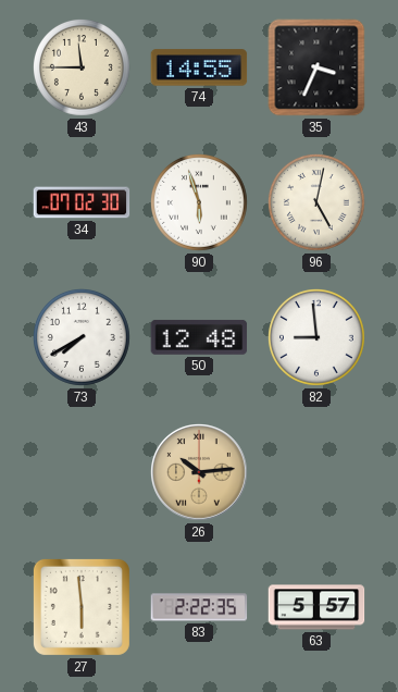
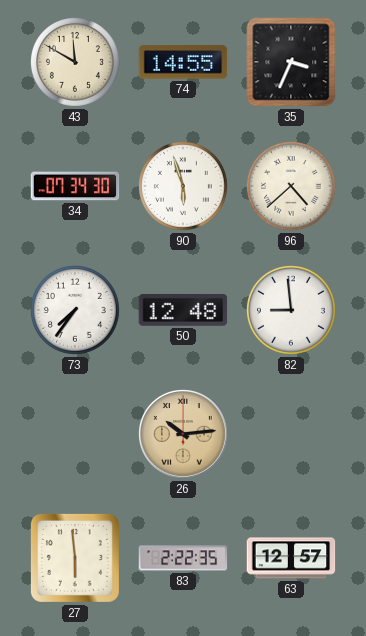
43: 11:45 -> 11:50
34: 07:02 -> 07:34
96: 5:02 -> 4:38
73: 7:40 -> 7:36
63: 5:57 -> 12:57
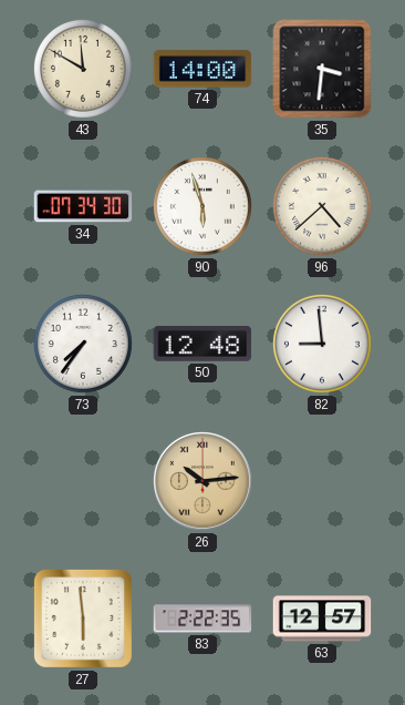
74: 14:55 -> 14:00
35: 3:34 -> 3:31
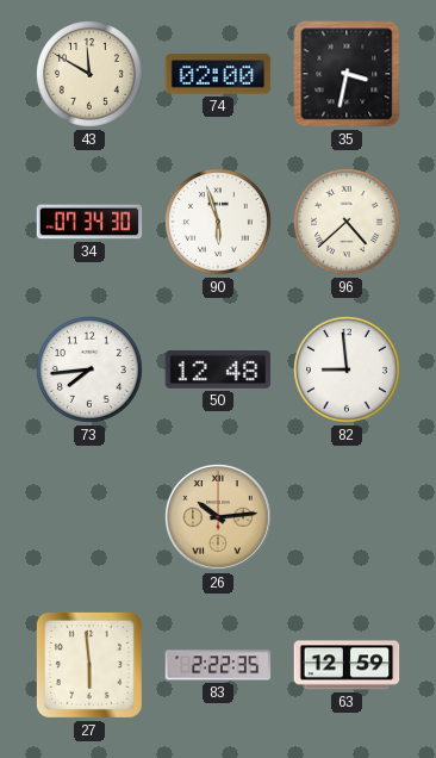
74: 14:00 -> 02:00
35: 3:31 -> 3:32
73: 7:36 -> 7:44
63: 12:57 -> 12:59
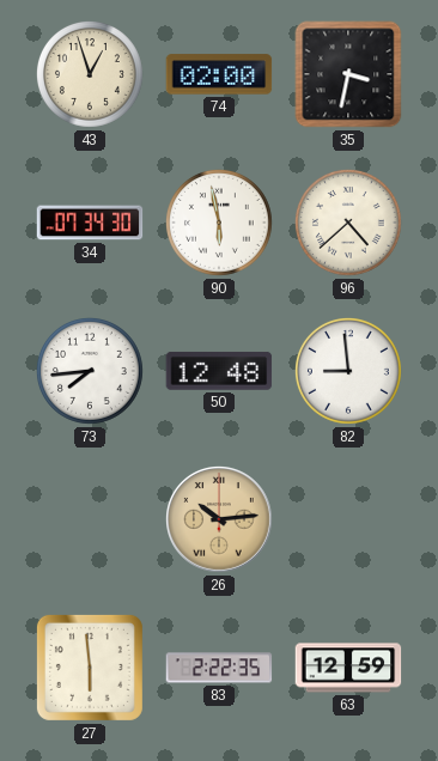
43: 11:50 -> 12:57
90: 5:57 -> 5:58
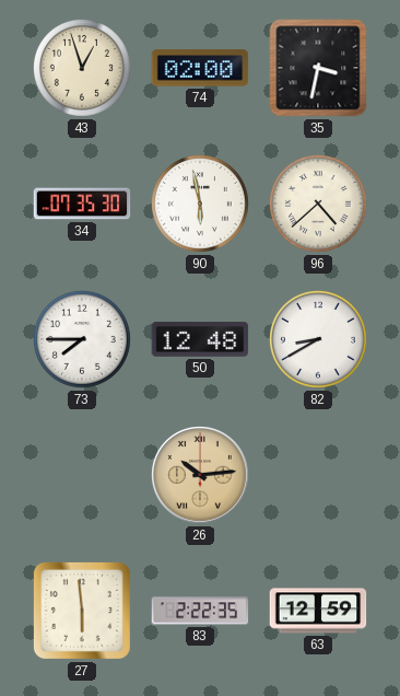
34: 07:34 -> 07:35
73: 7:44 -> 7:45
82: 8:59 -> 8:40
